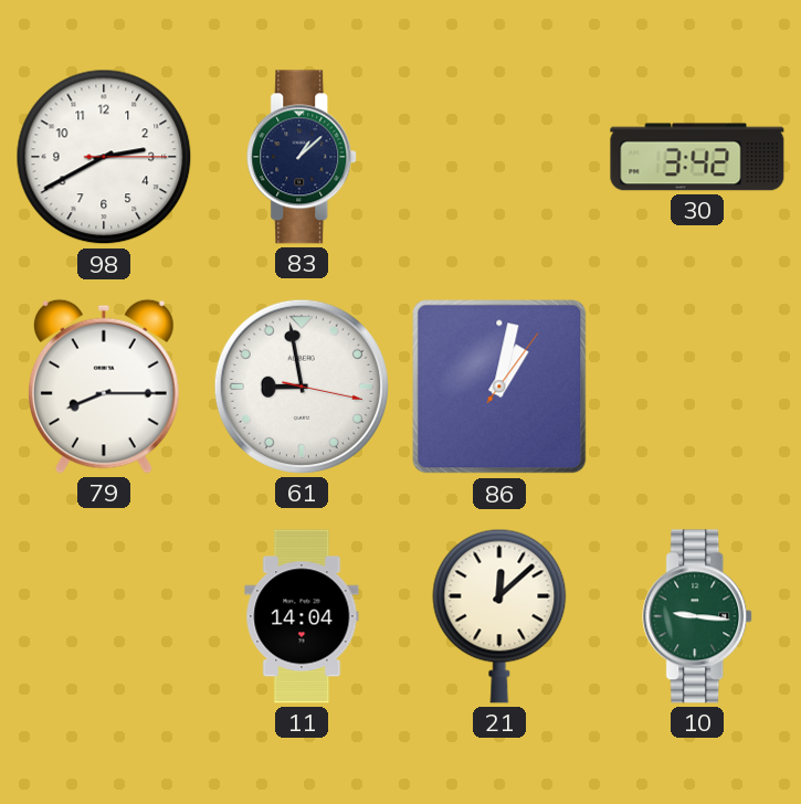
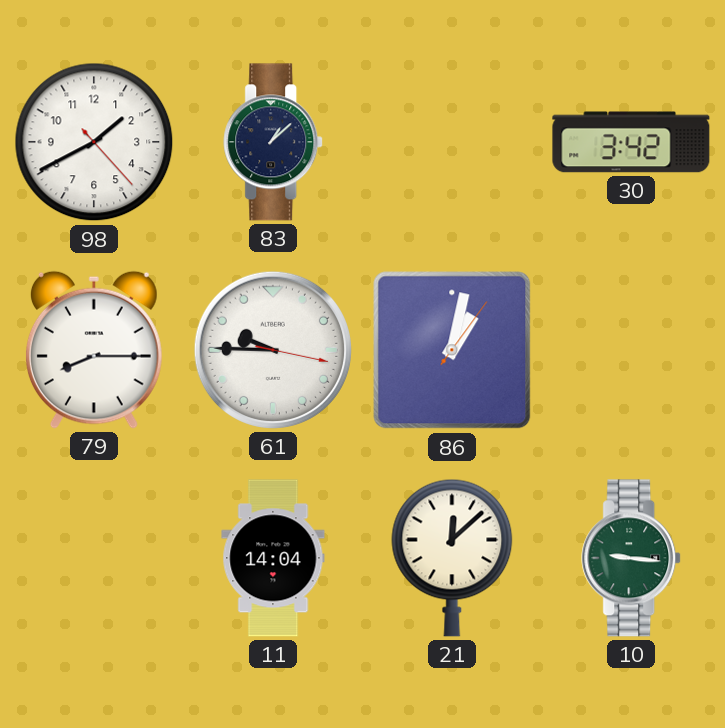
98: 2:40 -> 1:40
61: 8:58 -> 9:45
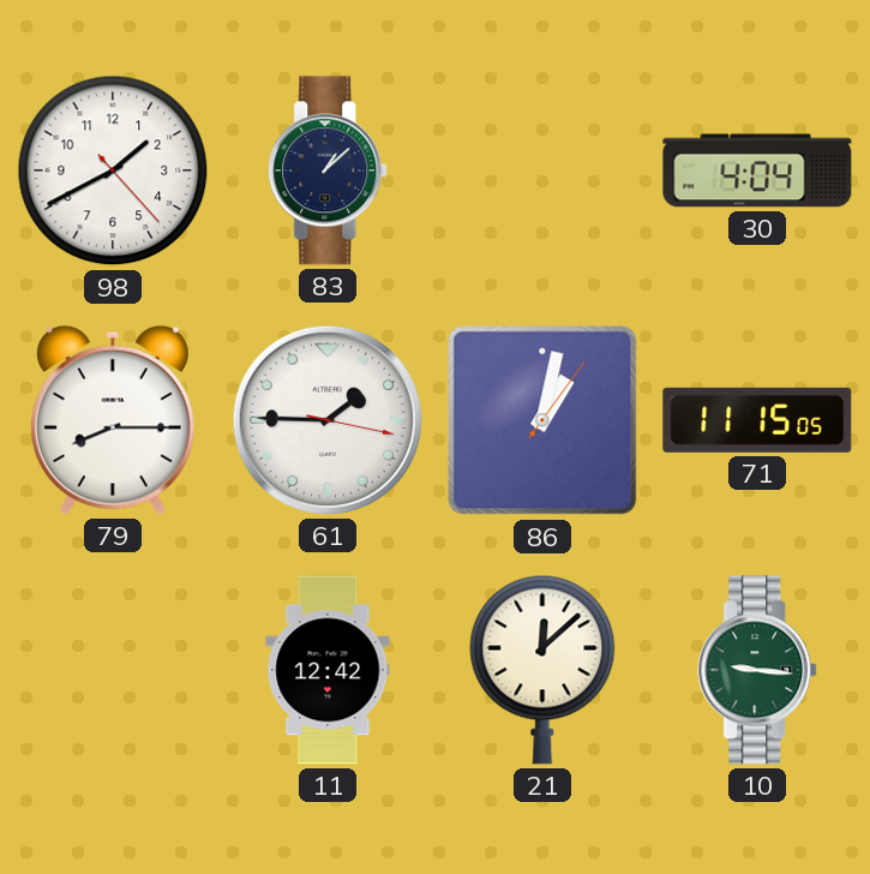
30: 3:42 -> 4:04
61: 9:45 -> 1:45
71: none -> 11:15
11: 14:04 -> 12:42
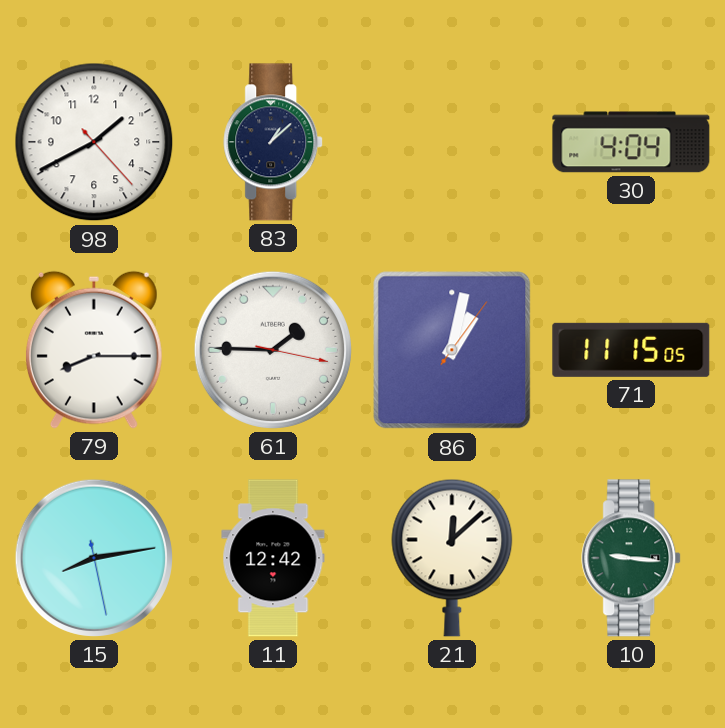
15: none -> 8:13
